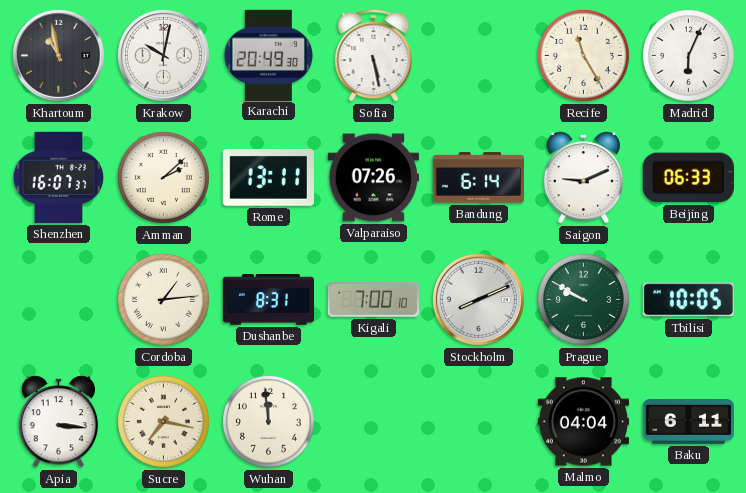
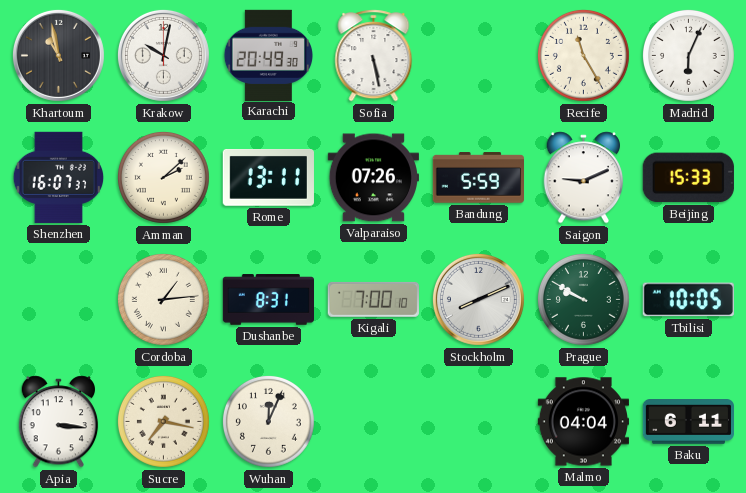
Bandung: 6:14 -> 5:59
Beijing: 06:33 -> 15:33
Wuhan: 11:59 -> 12:04
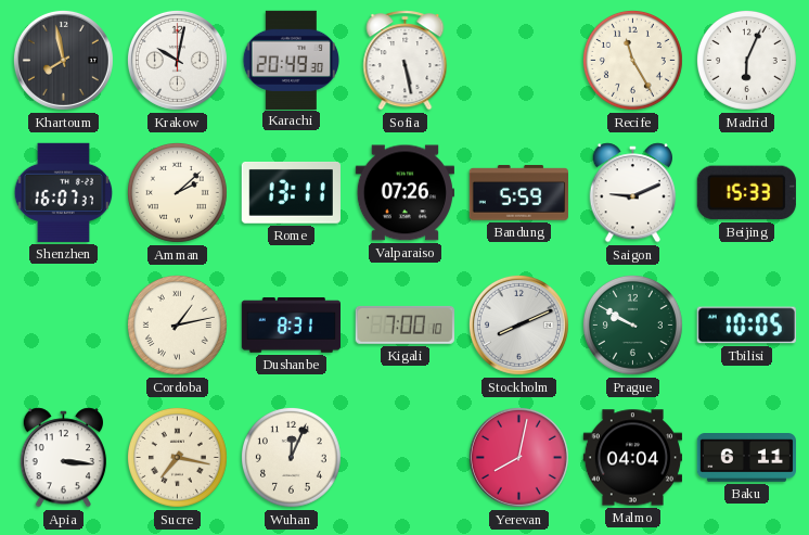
Khartoum: 10:58 -> 7:58
Cordoba: 1:14 -> 1:13
Yerevan: none -> 8:02
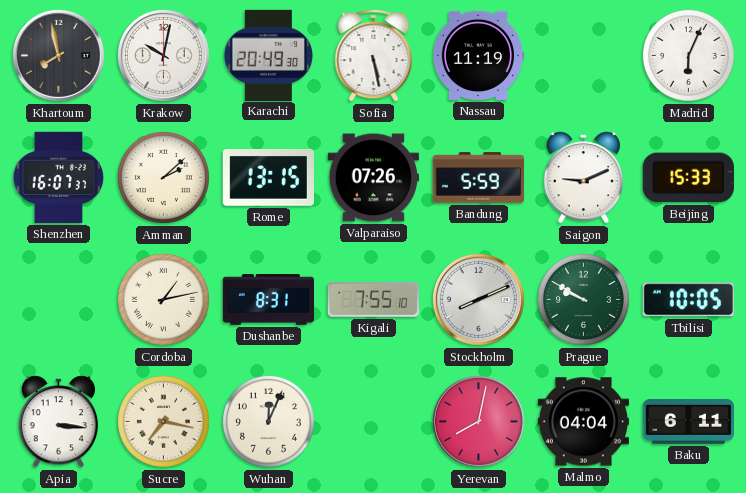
Nassau: none -> 11:19
Recife: 11:25 -> none
Rome: 13:11 -> 13:15
Kigali: 7:00 -> 7:55
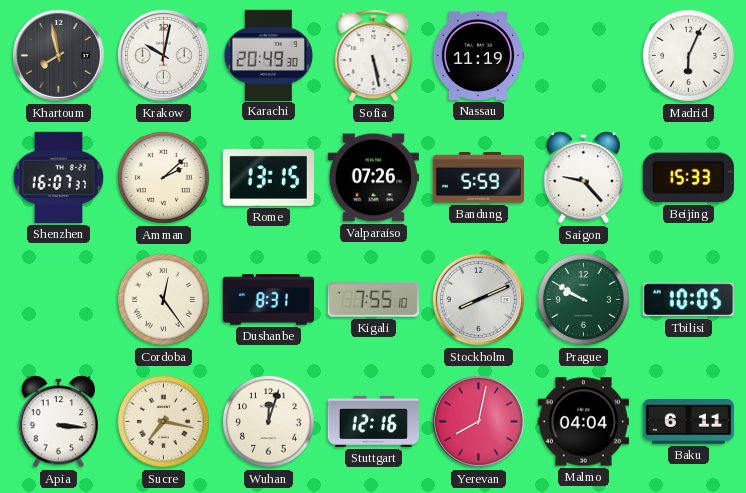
Saigon: 9:11 -> 9:23
Cordoba: 1:13 -> 12:24
Wuhan: 12:04 -> 12:03
Stuttgart: none -> 12:16
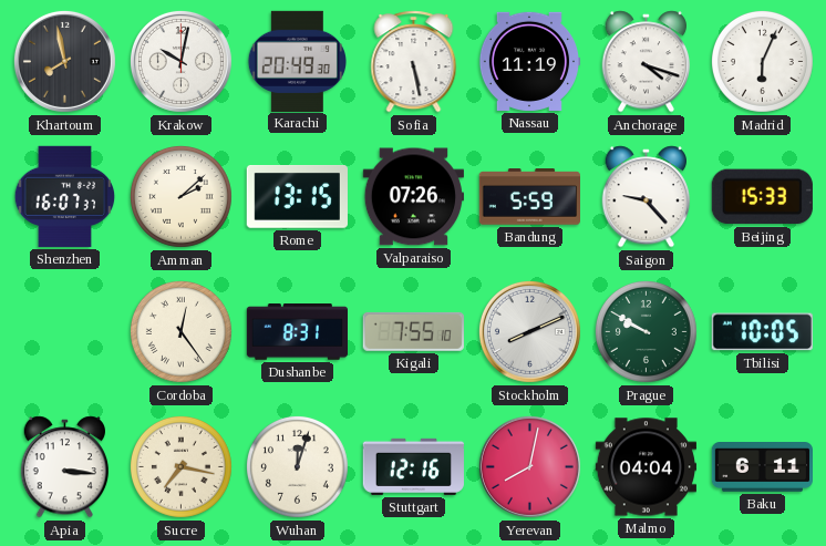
Anchorage: none -> 4:18
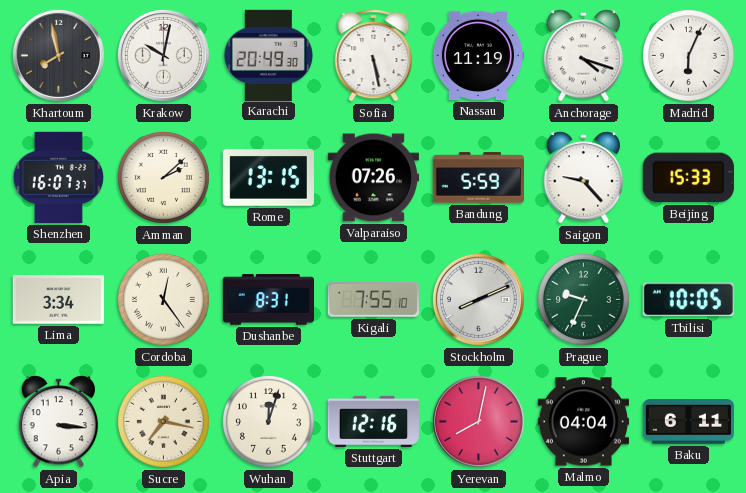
Lima: none -> 3:34
Prague: 9:50 -> 9:34
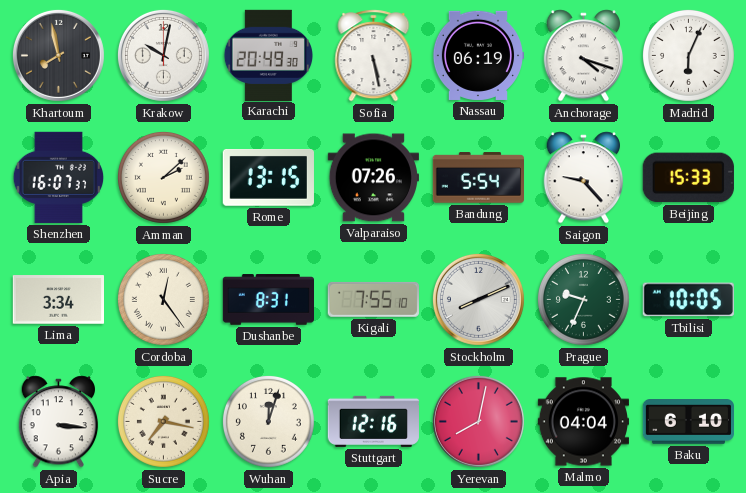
Nassau: 11:19 -> 06:19
Bandung: 5:59 -> 5:54
Baku: 6:11 -> 6:10
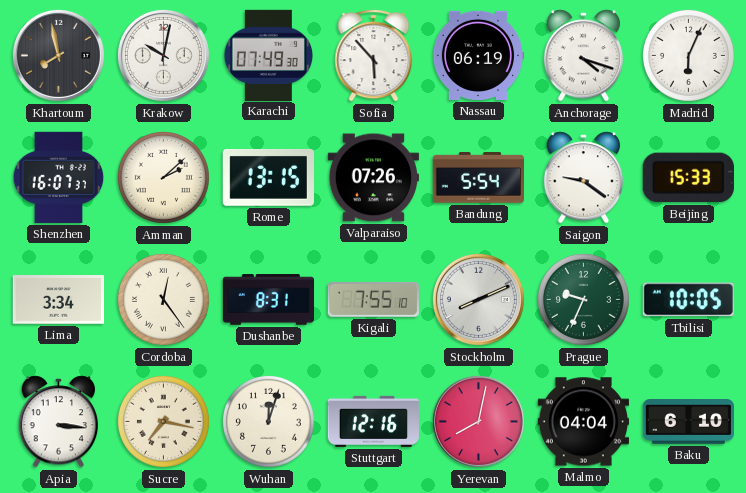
Karachi: 20:49 -> 07:49
Sofia: 5:28 -> 5:53
Saigon: 9:23 -> 9:21
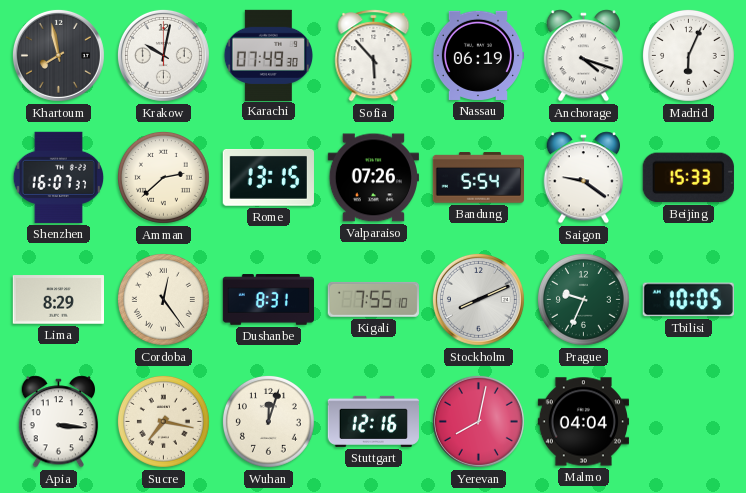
Amman: 2:08 -> 2:38
Lima: 3:34 -> 8:29
Baku: 6:10 -> none
